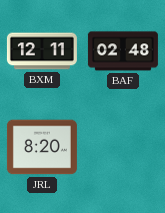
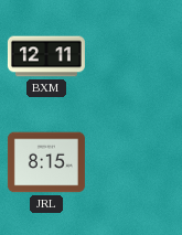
BAF: 02:48 -> none
JRL: 8:20 -> 8:15
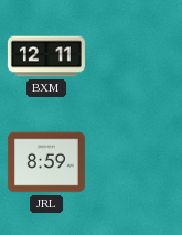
JRL: 8:15 -> 8:59
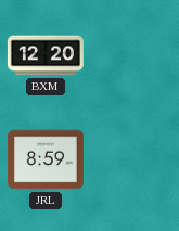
BXM: 12:11 -> 12:20
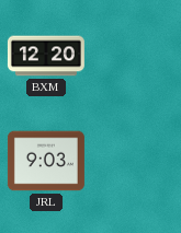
JRL: 8:59 -> 9:03
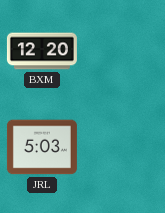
JRL: 9:03 -> 5:03
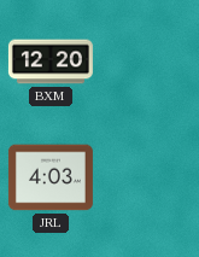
JRL: 5:03 -> 4:03
